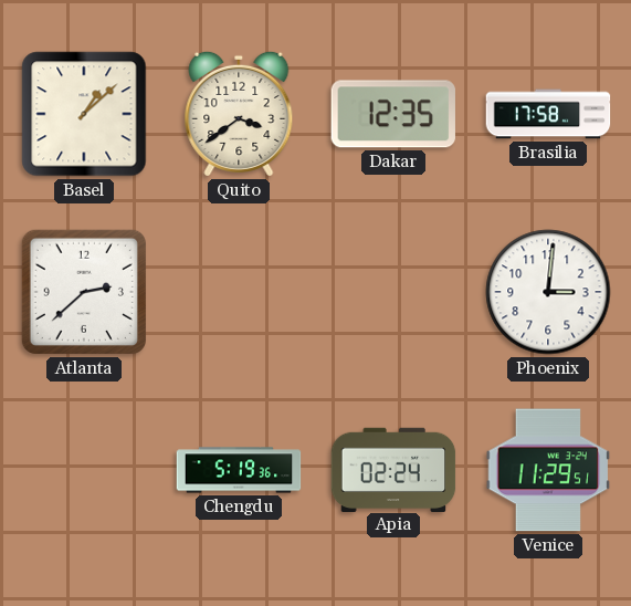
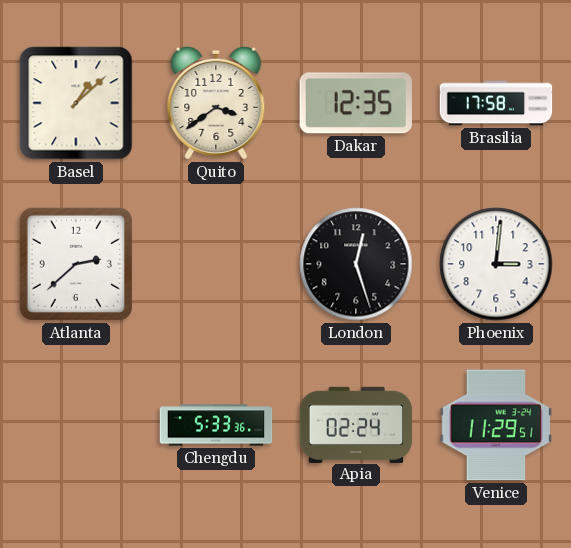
London: none -> 12:27
Chengdu: 5:19 -> 5:33
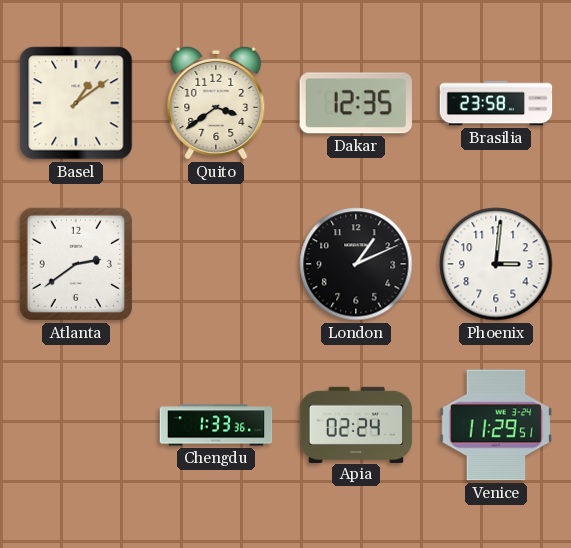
Basel: 1:08 -> 1:09
Brasilia: 17:58 -> 23:58
Atlanta: 2:38 -> 2:39
London: 12:27 -> 1:11
Chengdu: 5:33 -> 1:33
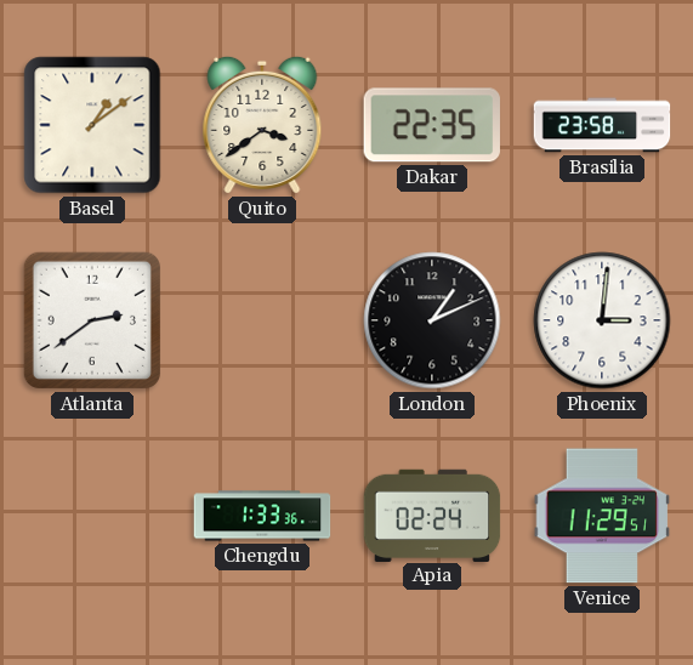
Dakar: 12:35 -> 22:35
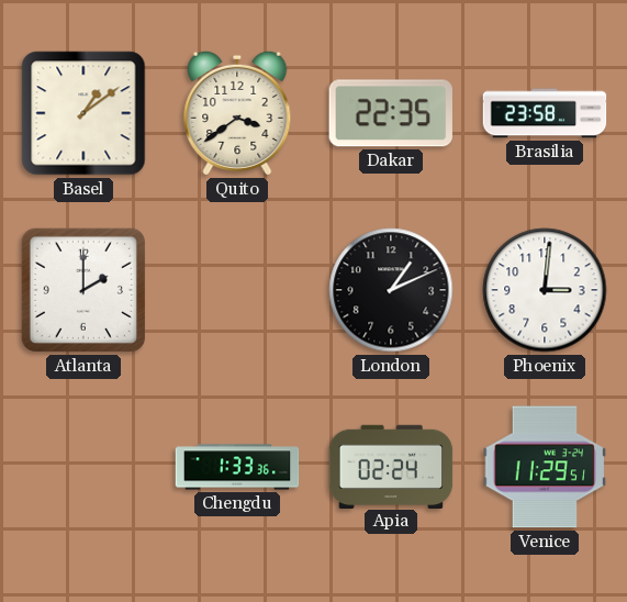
Atlanta: 2:39 -> 2:00
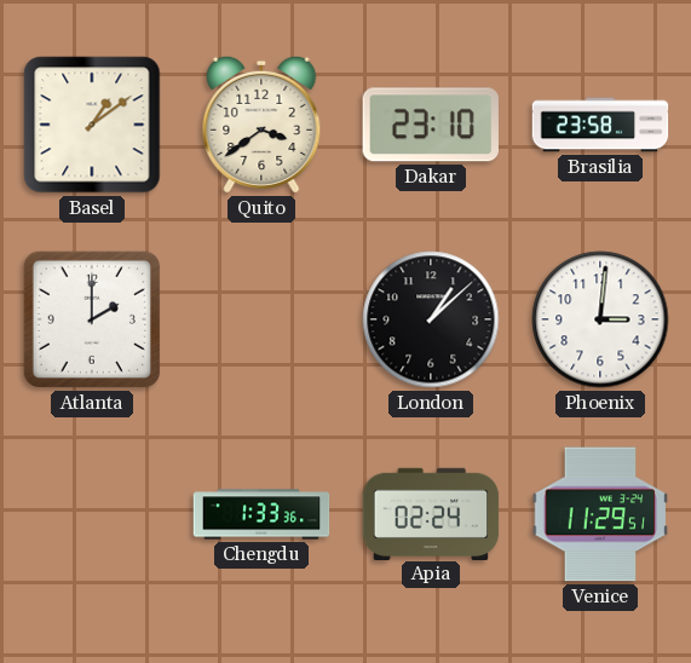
Dakar: 22:35 -> 23:10
London: 1:11 -> 1:08
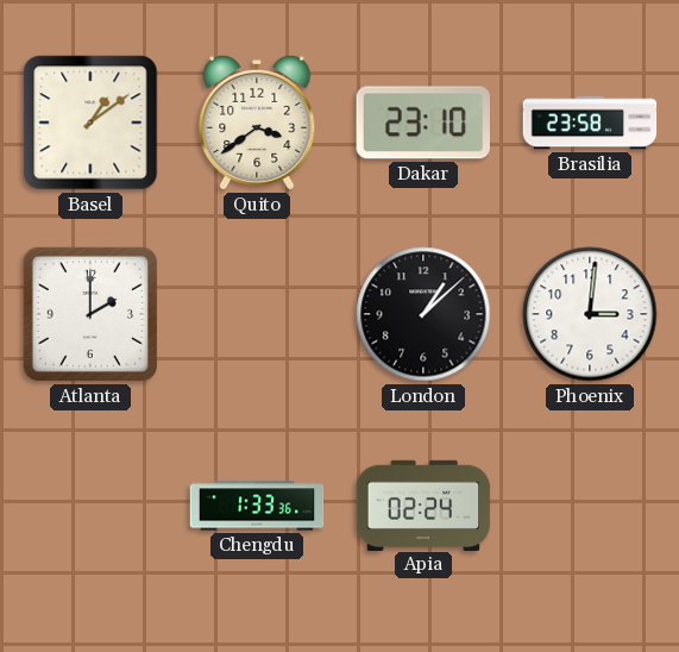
Venice: 11:29 -> none
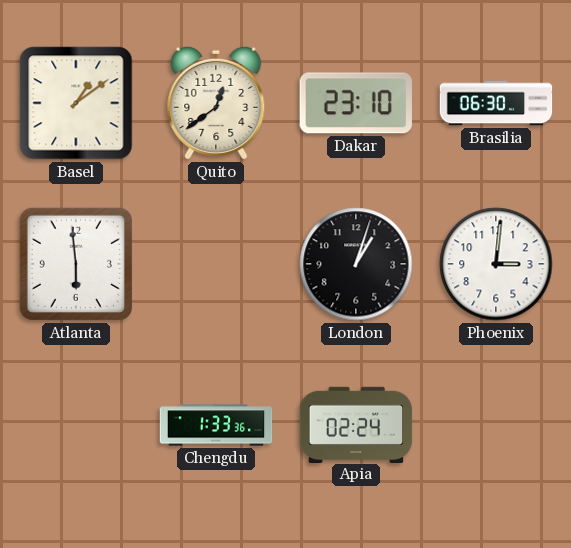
Quito: 3:39 -> 12:39
Brasilia: 23:58 -> 06:30
Atlanta: 2:00 -> 5:59
London: 1:08 -> 1:03
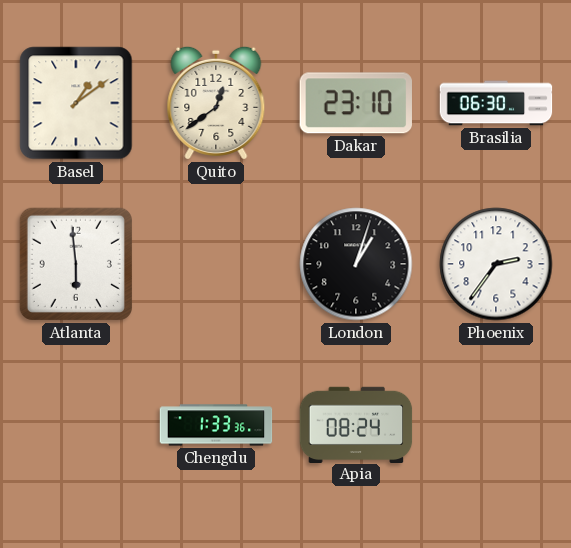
Phoenix: 3:01 -> 2:36
Apia: 02:24 -> 08:24
